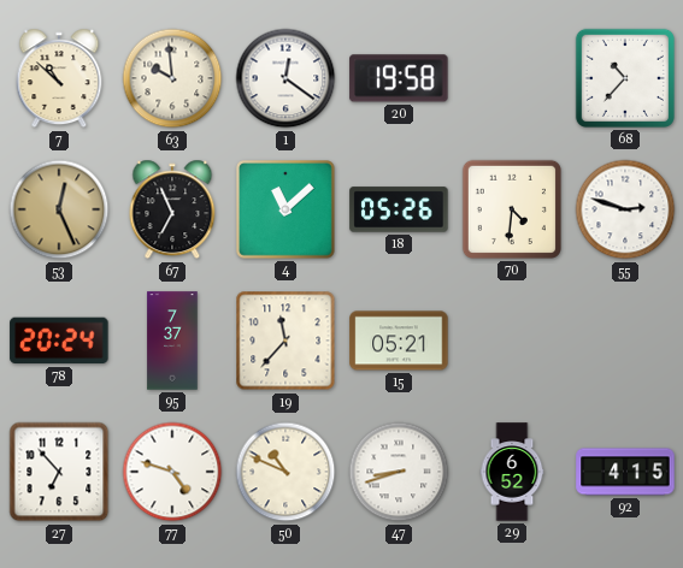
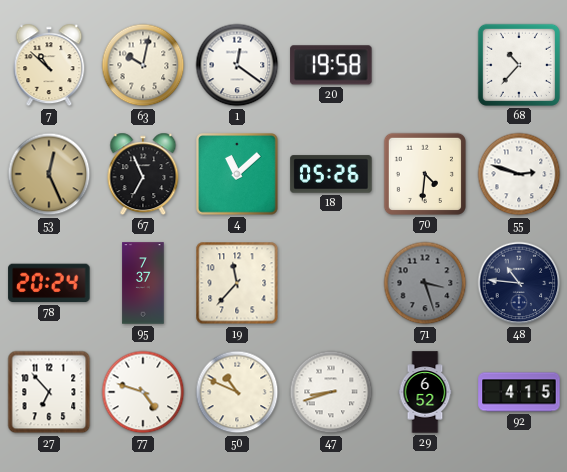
63: 9:59 -> 10:02
15: 05:21 -> none
71: none -> 3:27
48: none -> 10:46
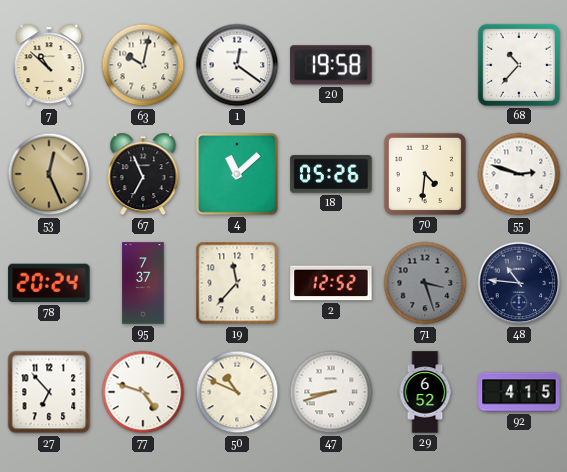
2: none -> 12:52
